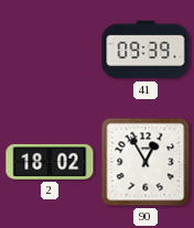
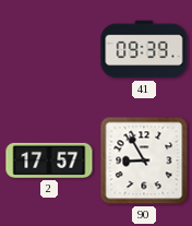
2: 18:02 -> 17:57
90: 12:55 -> 8:55
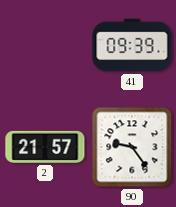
2: 17:57 -> 21:57
90: 8:55 -> 9:24
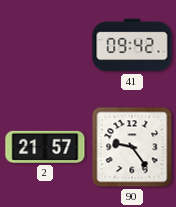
41: 09:39 -> 09:42
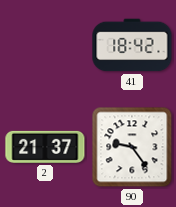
41: 09:42 -> 18:42
2: 21:57 -> 21:37
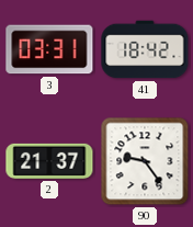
3: none -> 03:31
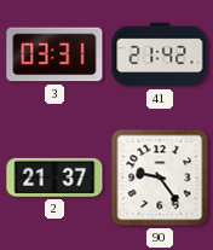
41: 18:42 -> 21:42
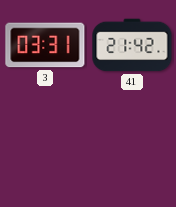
2: 21:37 -> none
90: 9:24 -> none
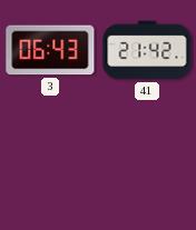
3: 03:31 -> 06:43
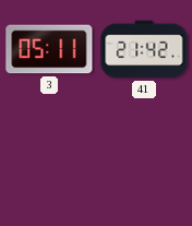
3: 06:43 -> 05:11
